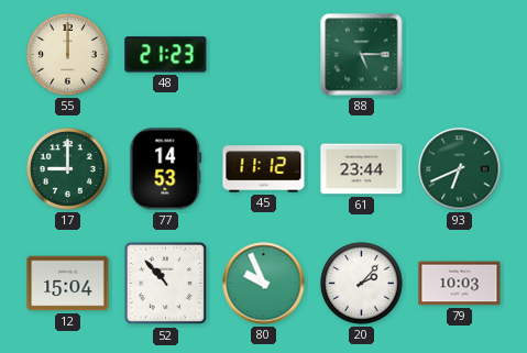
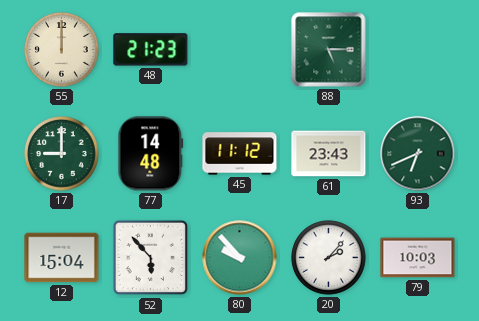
77: 14:53 -> 14:48
61: 23:44 -> 23:43
52: 10:53 -> 5:53
80: 9:56 -> 9:53
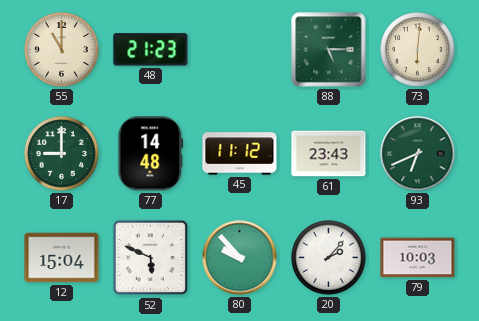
55: 12:00 -> 11:00
73: none -> 6:01
52: 5:53 -> 5:49
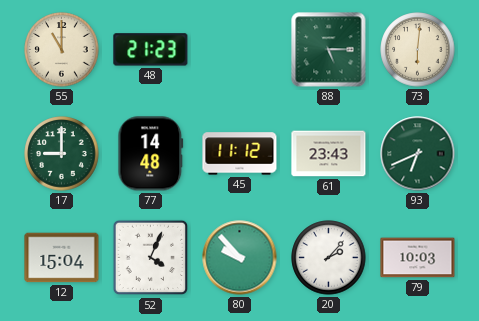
52: 5:49 -> 4:04
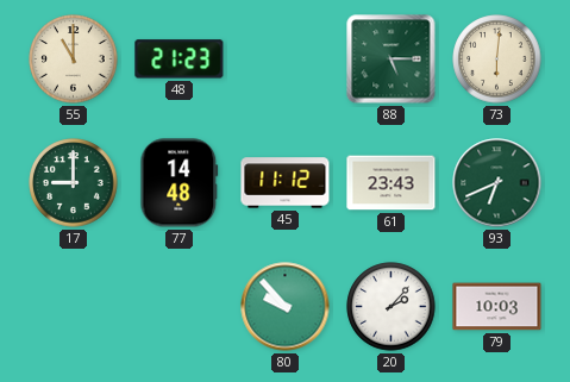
12: 15:04 -> none
52: 4:04 -> none
